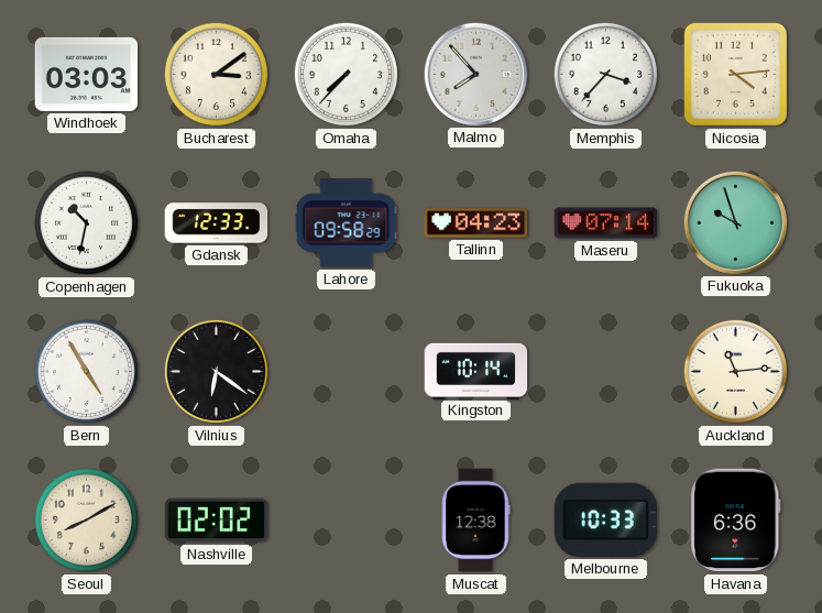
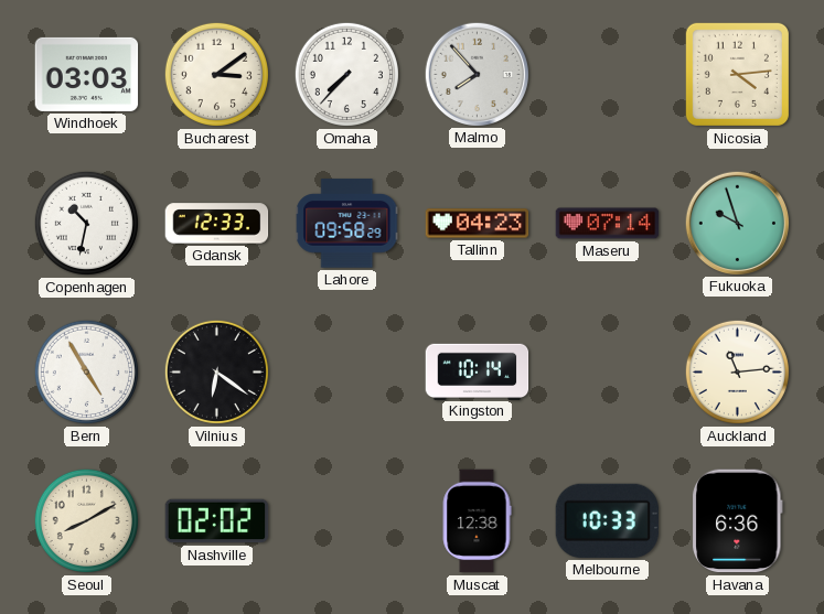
Memphis: 3:37 -> none
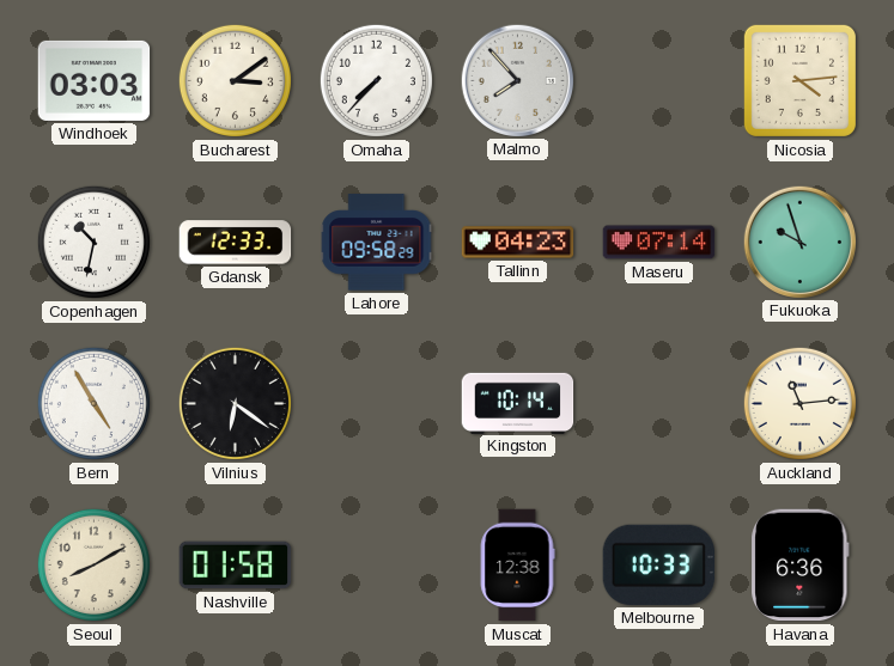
Nashville: 02:02 -> 01:58
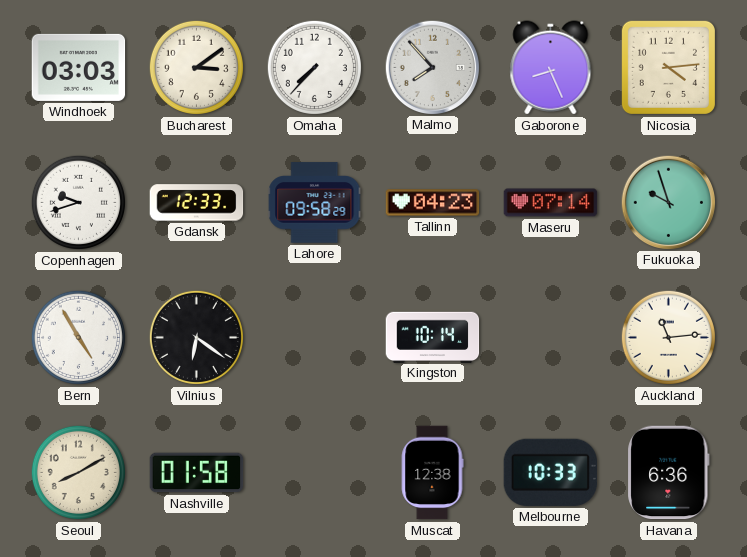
Gaborone: none -> 8:26
Copenhagen: 10:32 -> 9:42
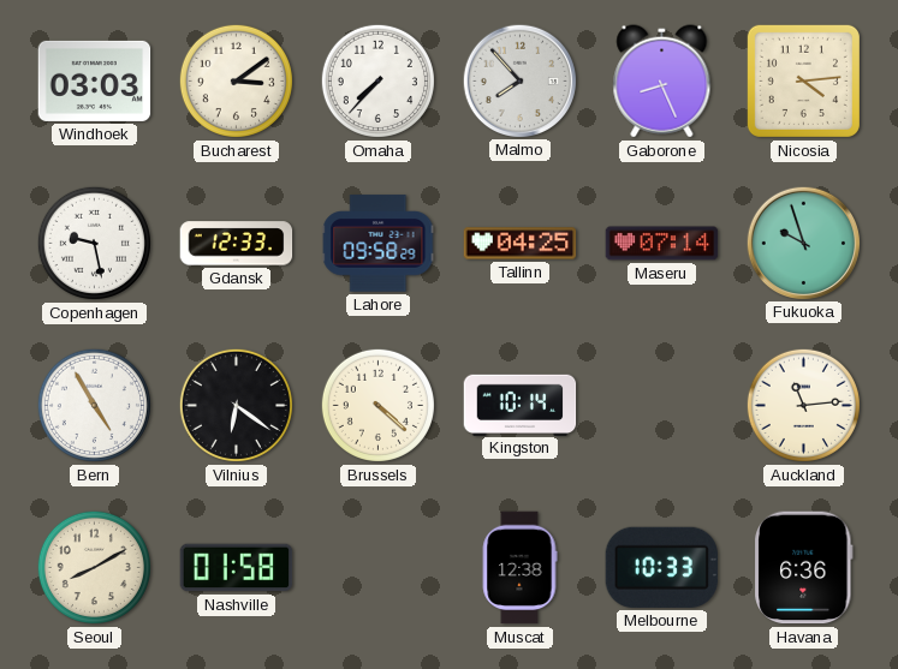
Copenhagen: 9:42 -> 9:28
Tallinn: 04:23 -> 04:25
Brussels: none -> 4:22
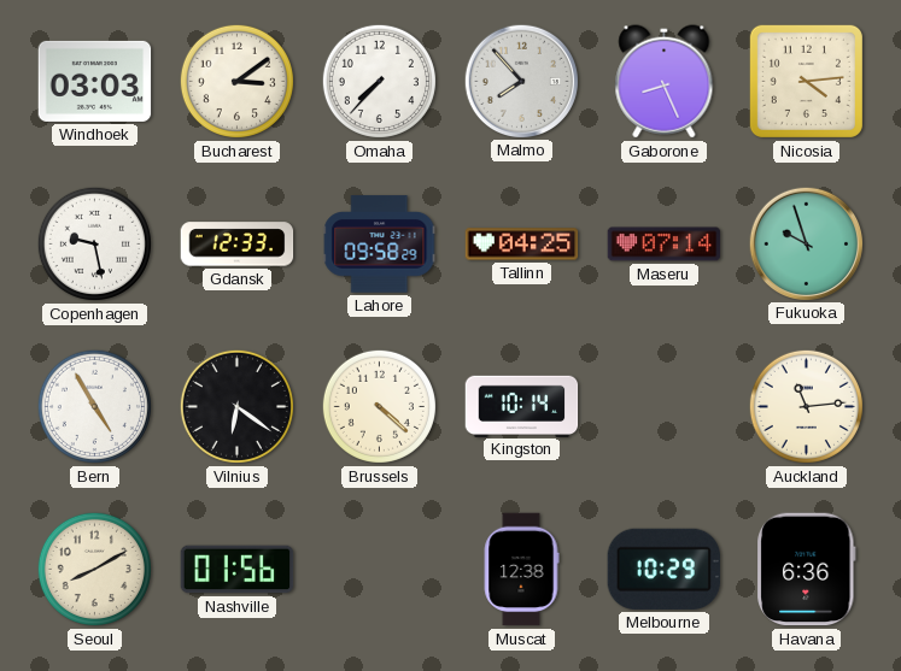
Nashville: 01:58 -> 01:56
Melbourne: 10:33 -> 10:29
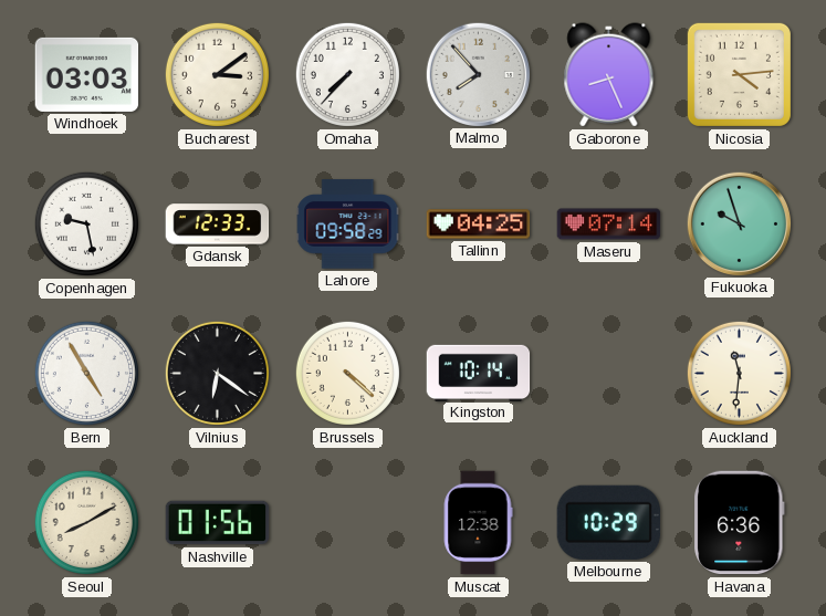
Auckland: 11:14 -> 11:31
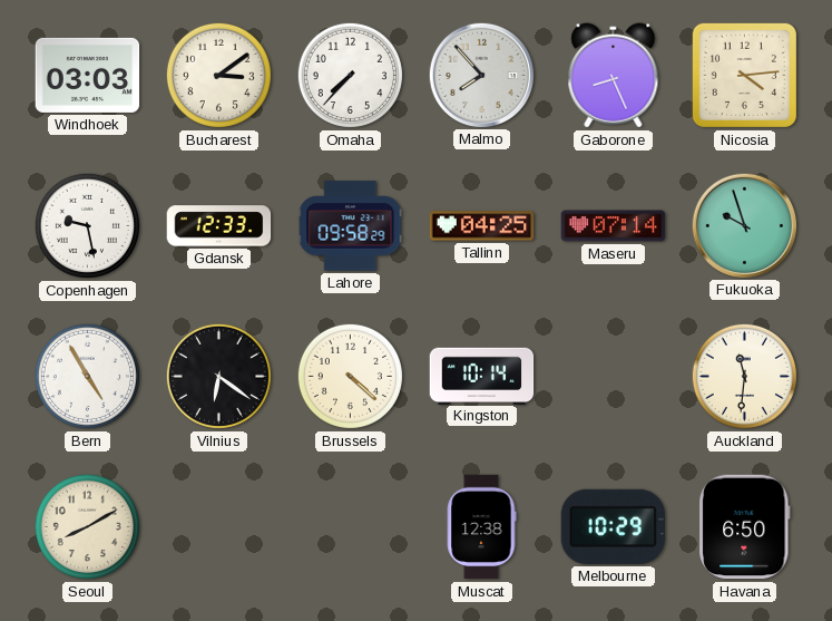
Nashville: 01:56 -> none
Havana: 6:36 -> 6:50
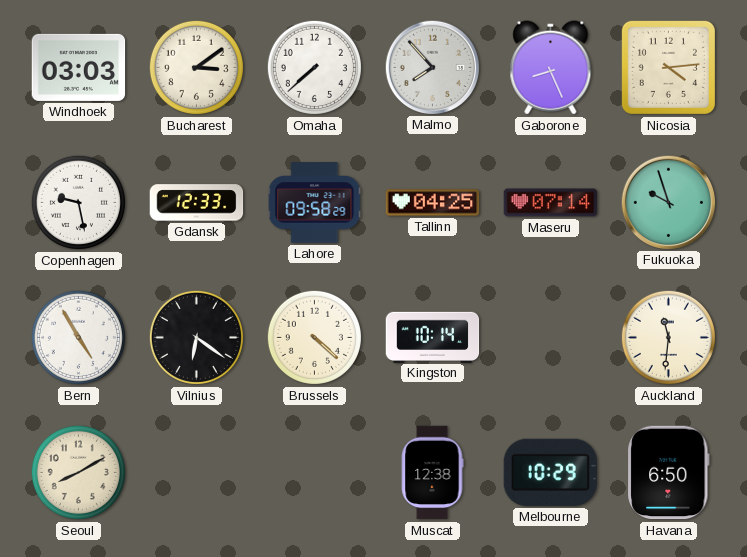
Omaha: 7:37 -> 7:38
